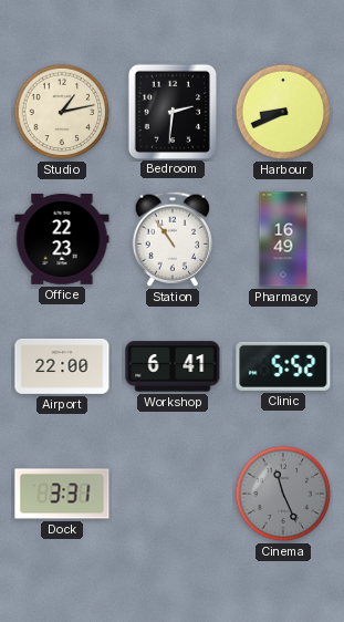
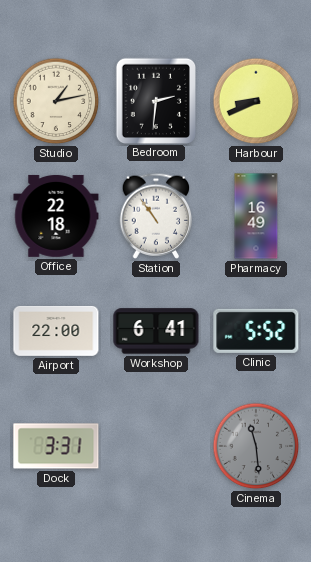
Office: 22:23 -> 22:18
Cinema: 11:26 -> 11:29
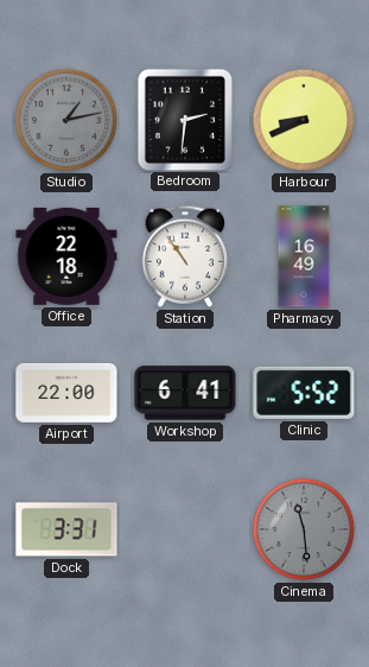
Studio dial: cream -> grey
